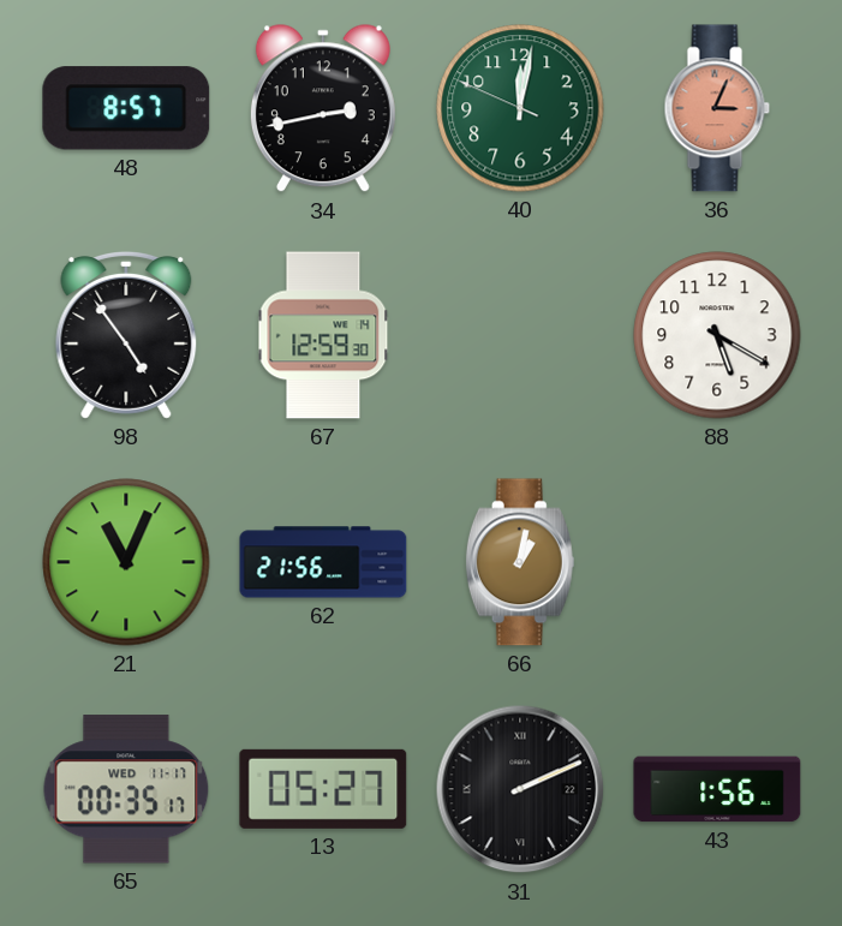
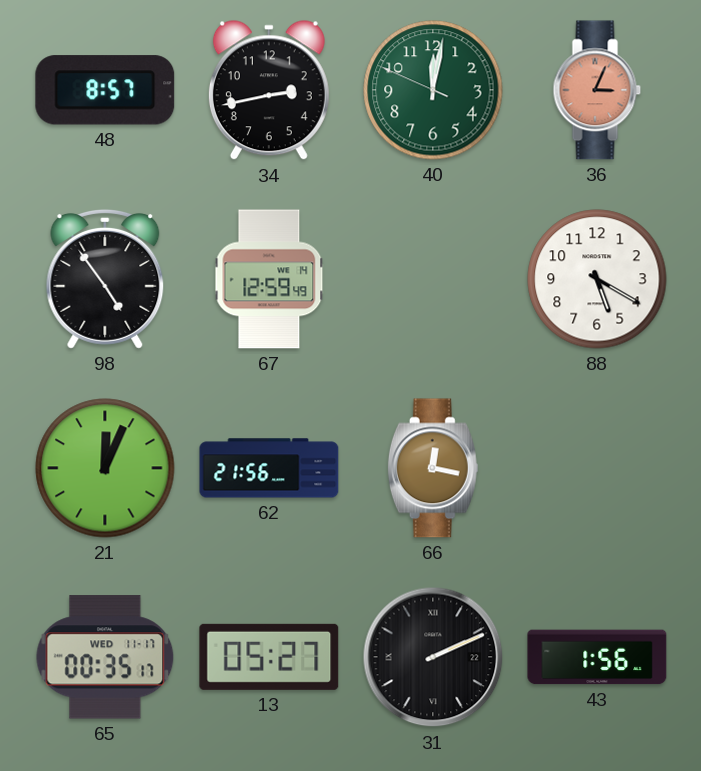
67: 12:59:30 -> 12:59:49
21: 11:04 -> 12:04
66: 1:02 -> 12:17
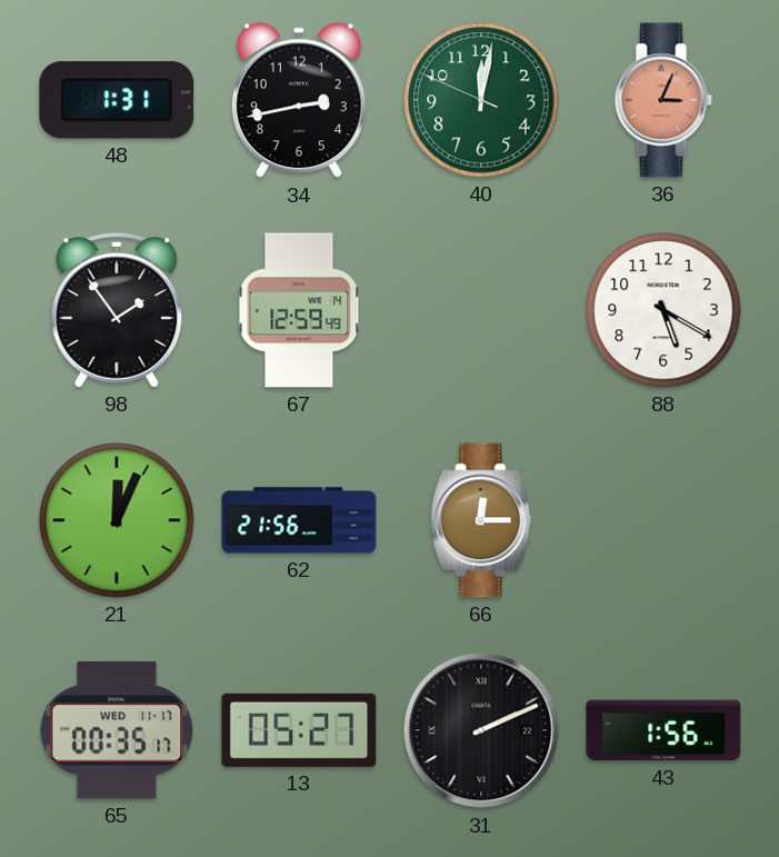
48: 8:57 -> 1:31
98: 4:54 -> 1:54
66: 12:17 -> 12:15
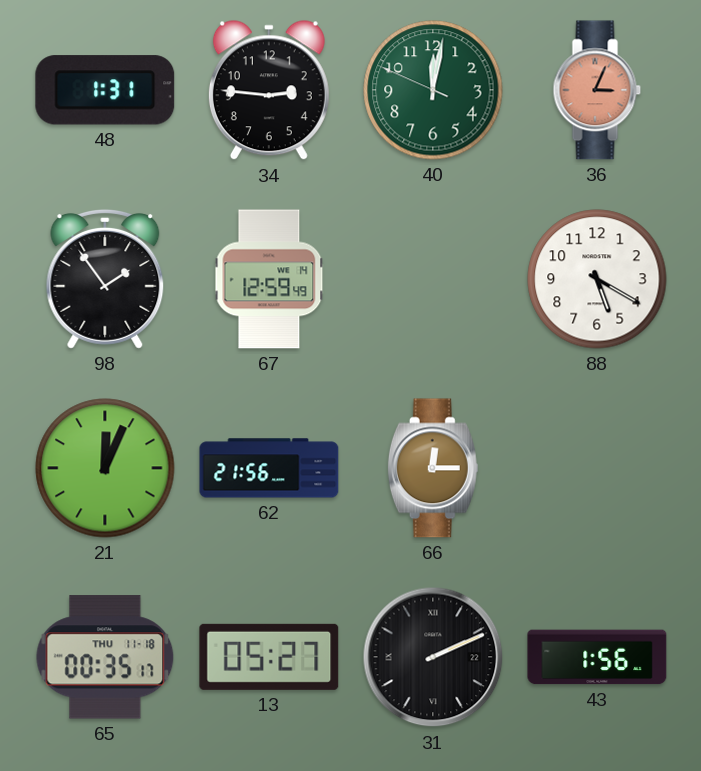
34: 2:43 -> 2:46
65 date: WED 11-17 -> THU 11-18
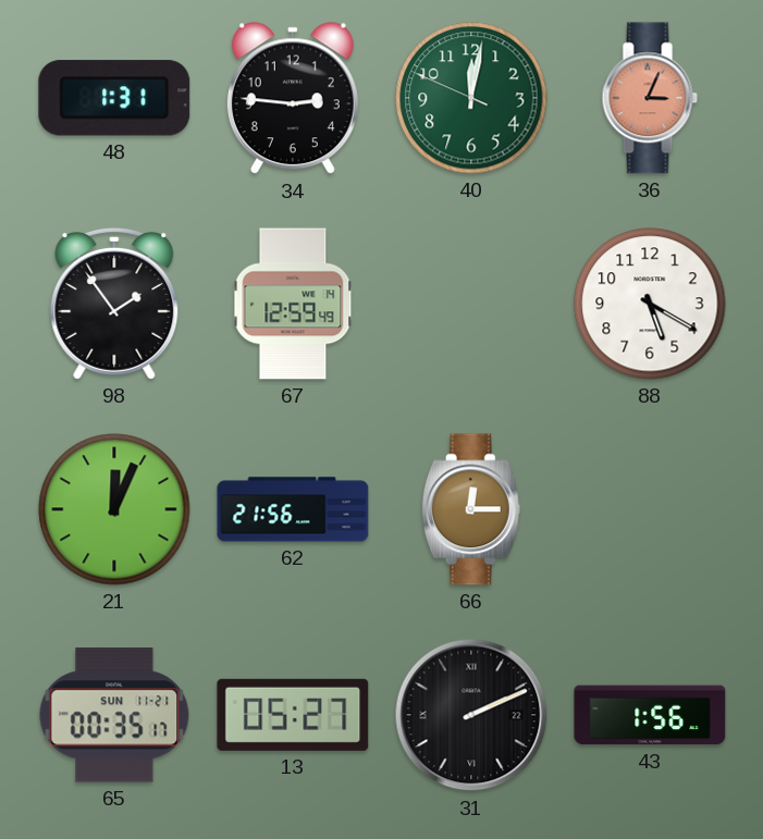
65 date: THU 11-18 -> SUN 11-21
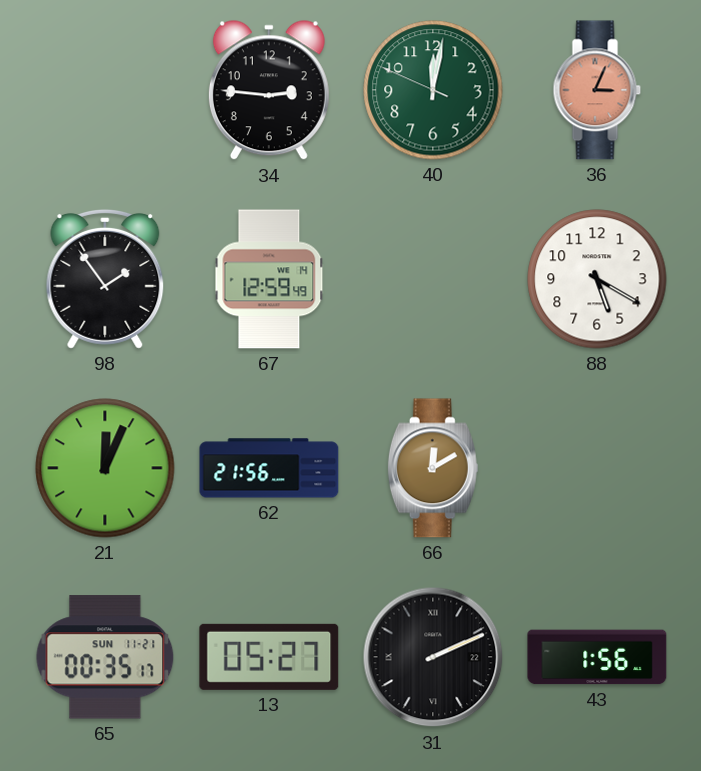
48: 1:31 -> none
66: 12:15 -> 12:10
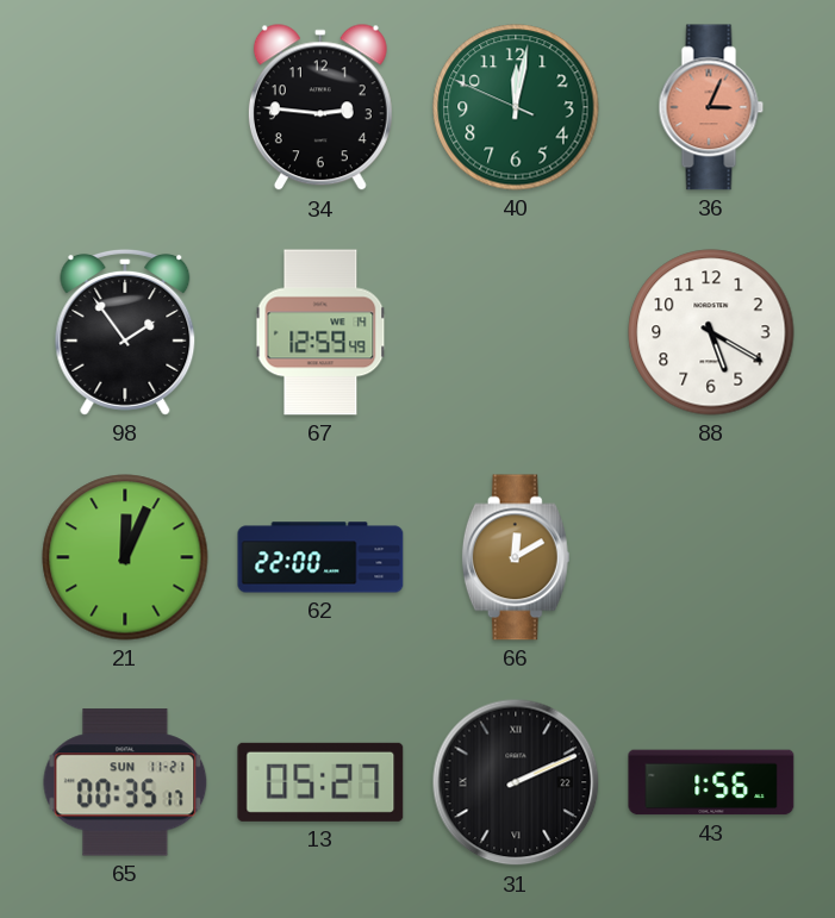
62: 21:56 -> 22:00
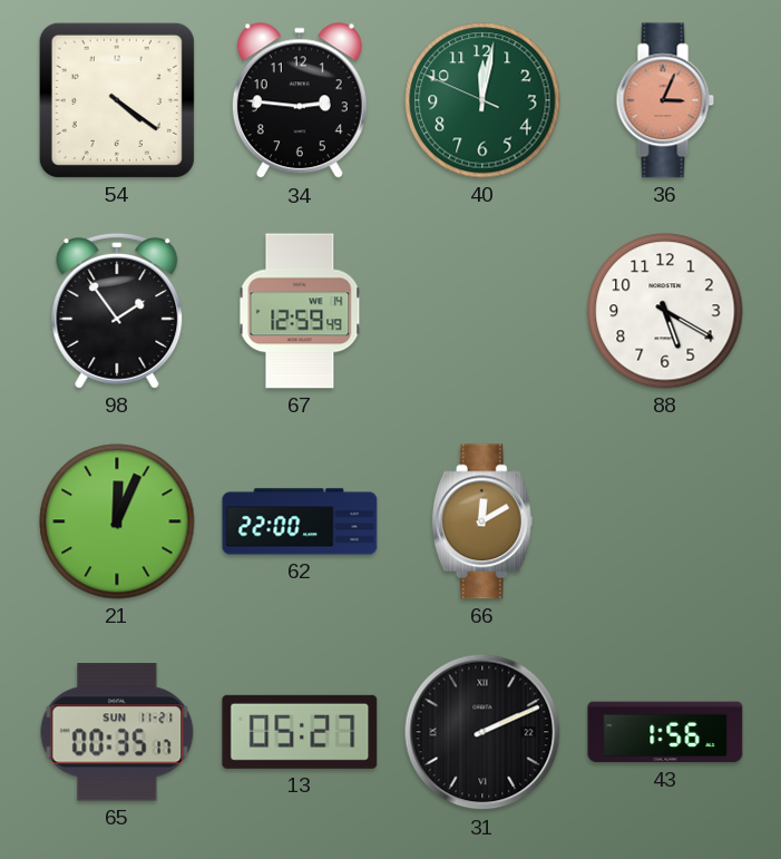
54: none -> 4:21
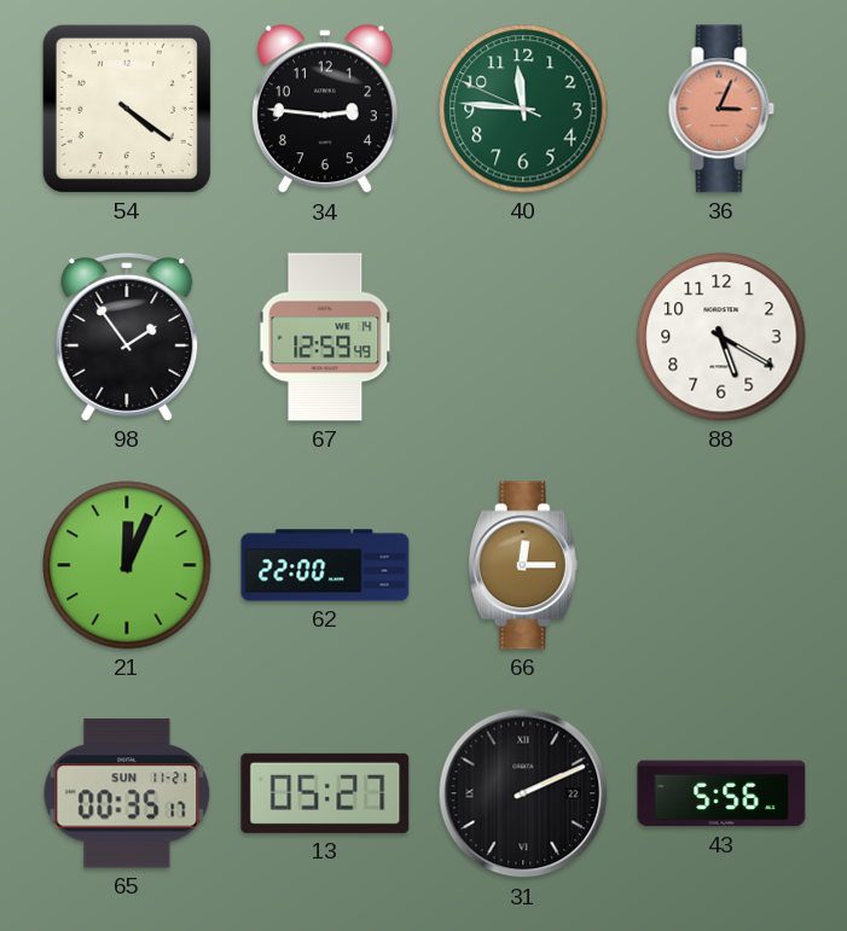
40: 12:01 -> 11:45
66: 12:10 -> 12:15
43: 1:56 -> 5:56
